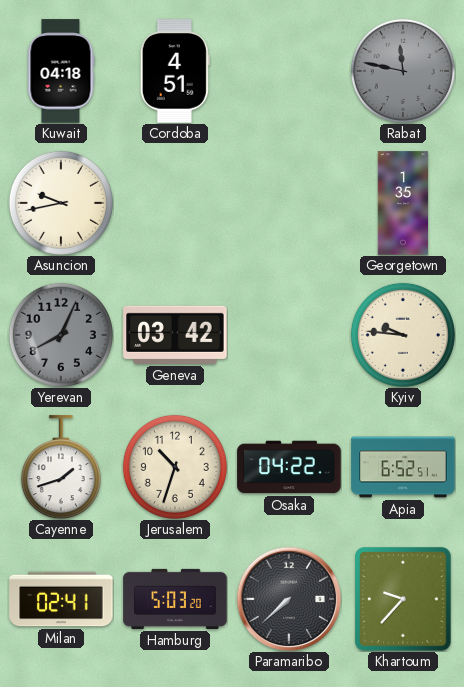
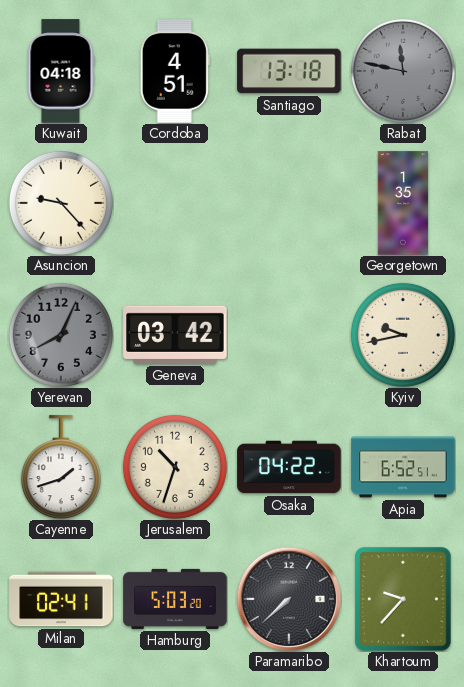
Santiago: none -> 13:18
Asuncion: 9:43 -> 9:23
Kyiv: 9:46 -> 9:43
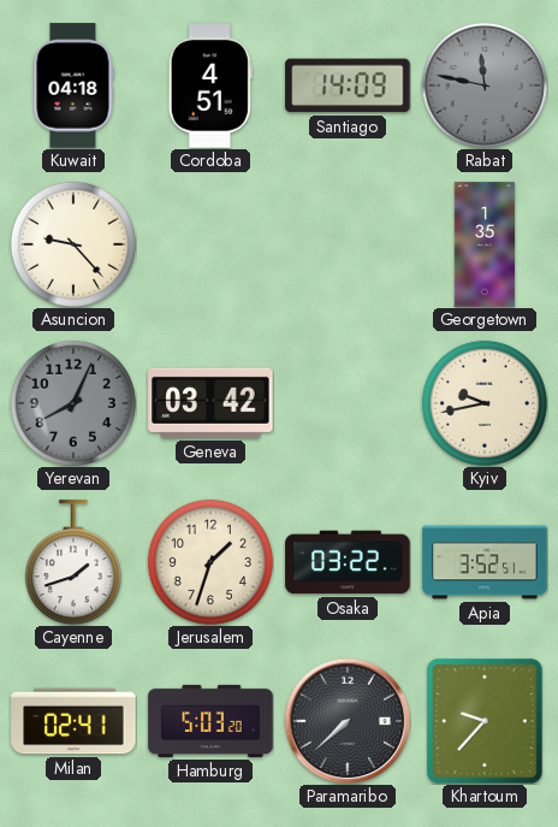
Santiago: 13:18 -> 14:09
Jerusalem: 10:33 -> 1:33
Osaka: 04:22 -> 03:22
Apia: 6:52 -> 3:52
